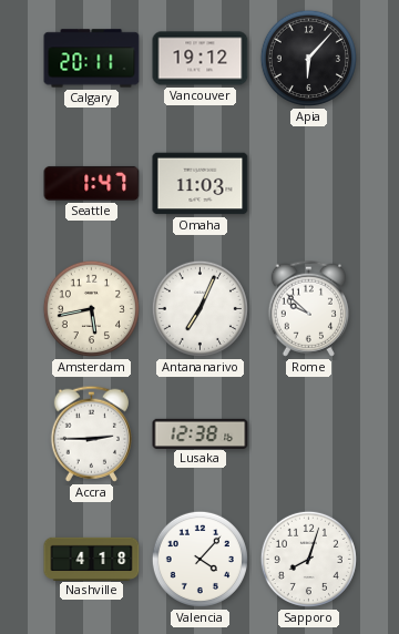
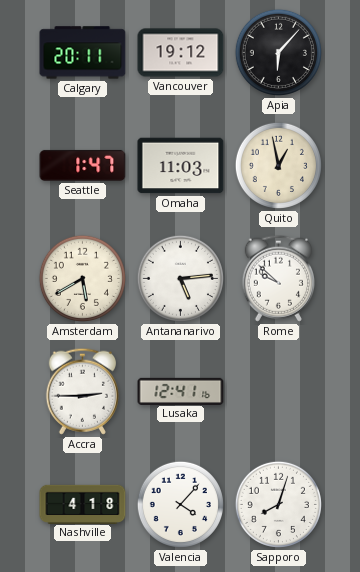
Quito: none -> 12:58
Amsterdam: 5:43 -> 5:40
Antananarivo: 7:04 -> 5:14
Lusaka: 12:38 -> 12:41
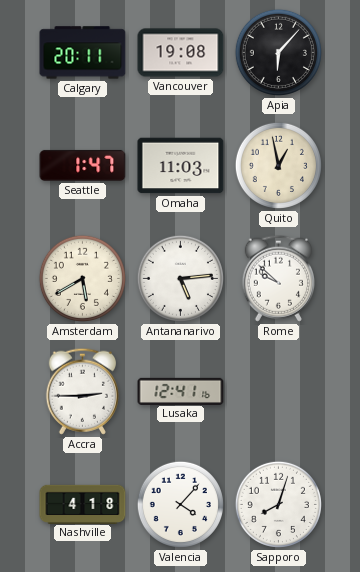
Vancouver: 19:12 -> 19:08
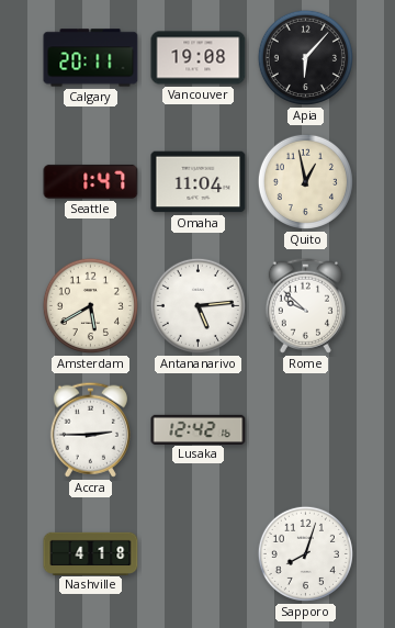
Omaha: 11:03 -> 11:04
Lusaka: 12:41 -> 12:42
Valencia: 4:07 -> none
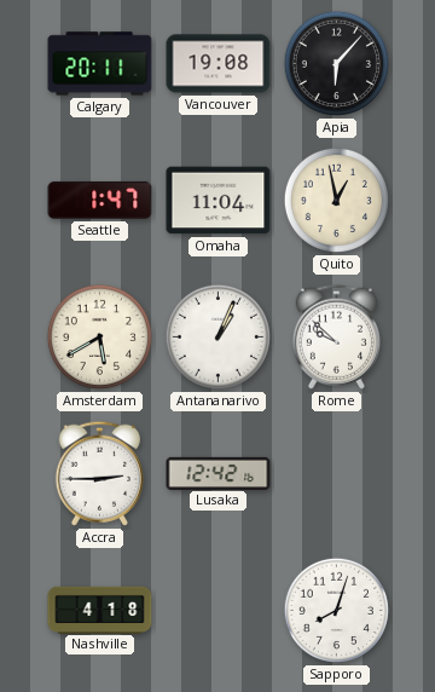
Antananarivo: 5:14 -> 1:04
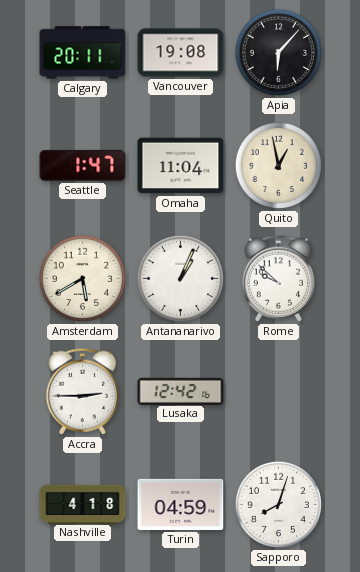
Turin: none -> 04:59
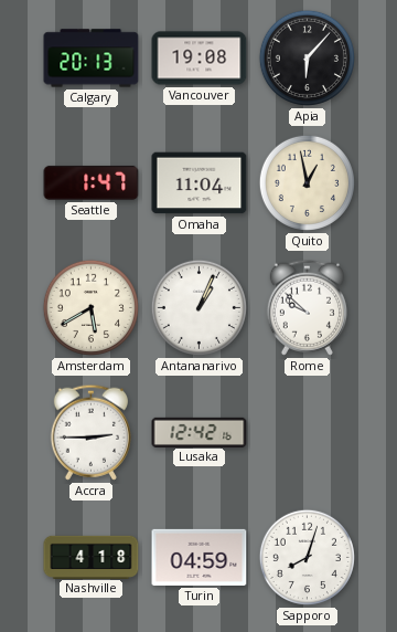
Calgary: 20:11 -> 20:13
